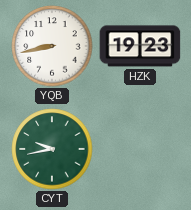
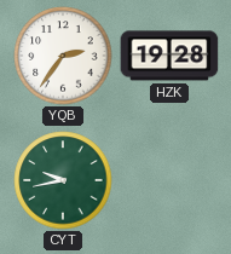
YQB: 8:43 -> 2:36
HZK: 19:23 -> 19:28
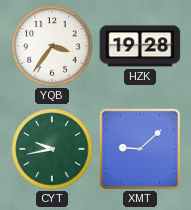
YQB: 2:36 -> 3:36
XMT: none -> 9:08
